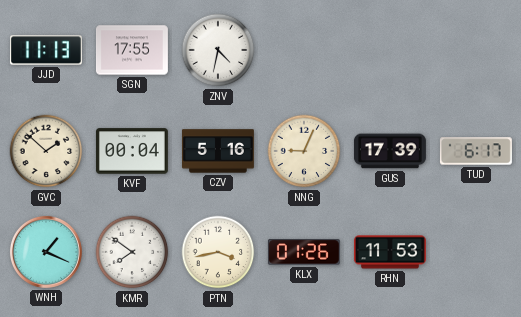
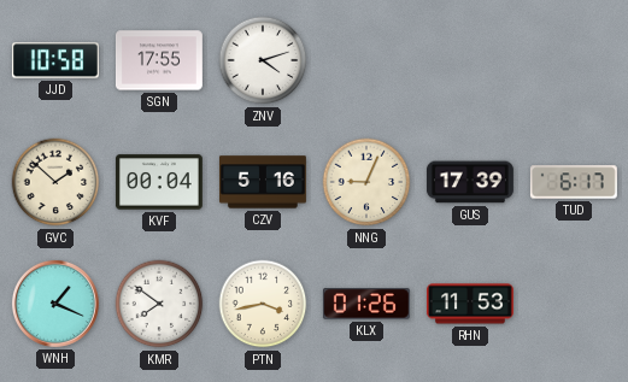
JJD: 11:13 -> 10:58
ZNV: 4:32 -> 4:12
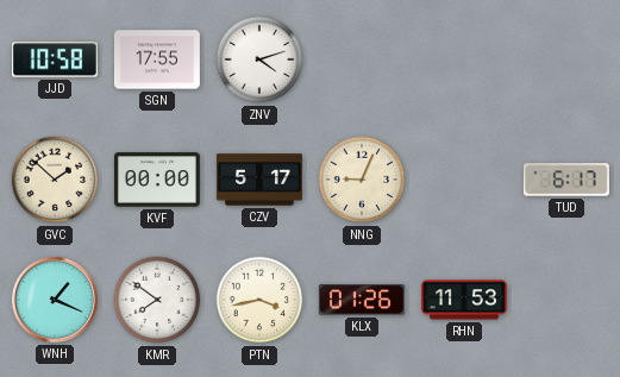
KVF: 00:04 -> 00:00
CZV: 5:16 -> 5:17
GUS: 17:39 -> none
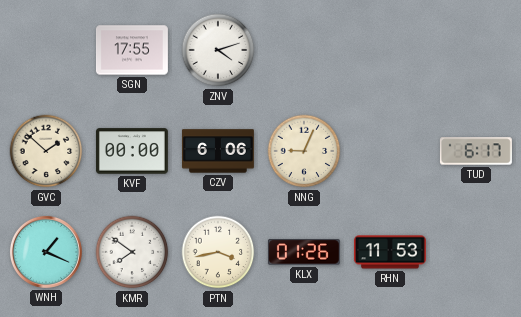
JJD: 10:58 -> none
CZV: 5:17 -> 6:06
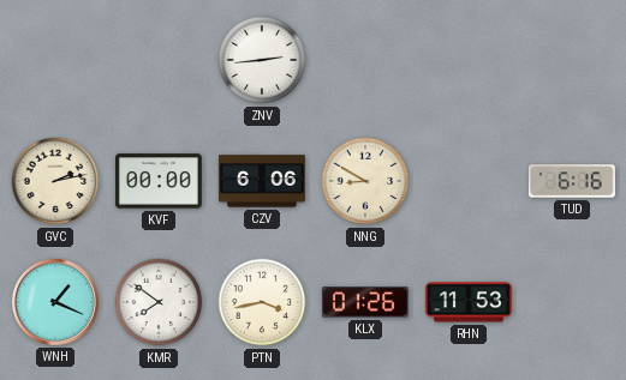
SGN: 17:55 -> none
ZNV: 4:12 -> 2:44
GVC: 1:52 -> 2:13
NNG: 9:04 -> 8:50
TUD: 6:17 -> 6:16
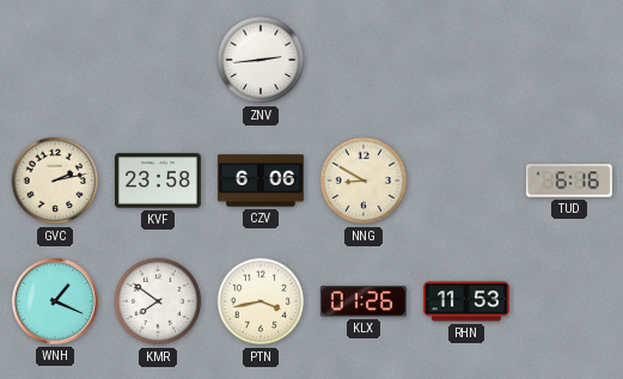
KVF: 00:00 -> 23:58
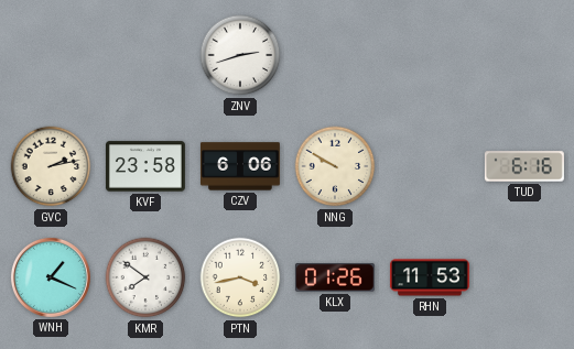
ZNV: 2:44 -> 2:42
NNG: 8:50 -> 9:50
